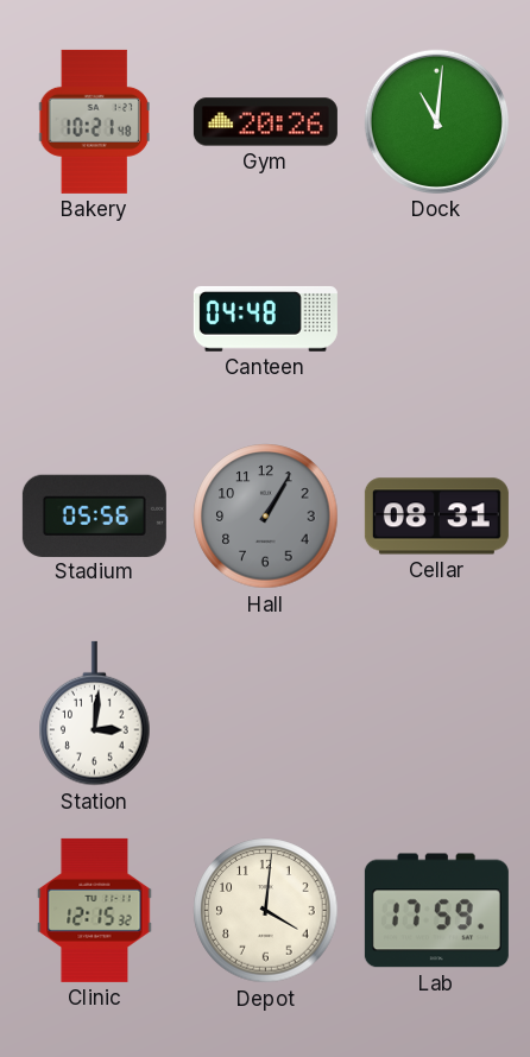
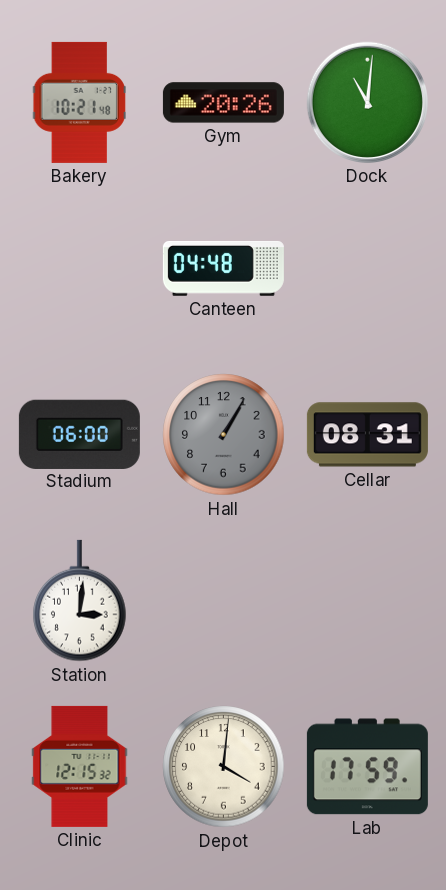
Stadium: 05:56 -> 06:00
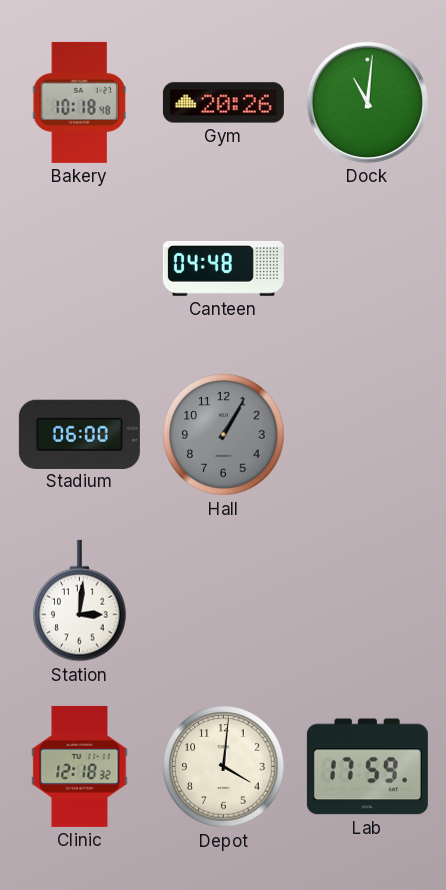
Bakery: 10:21 -> 10:18
Cellar: 08:31 -> none
Clinic: 12:15 -> 12:18
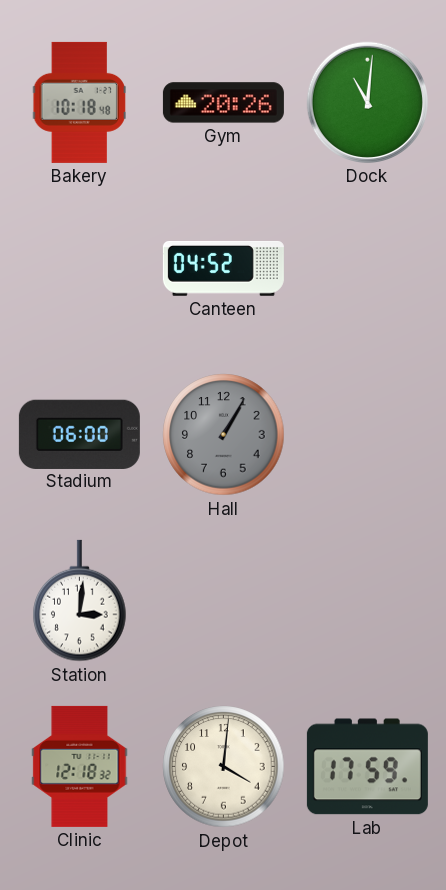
Canteen: 04:48 -> 04:52
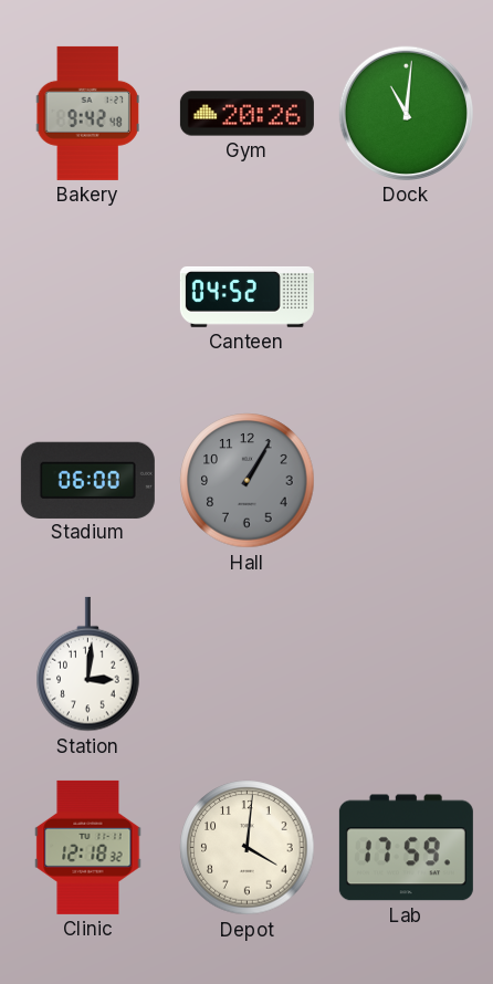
Bakery: 10:18 -> 9:42
